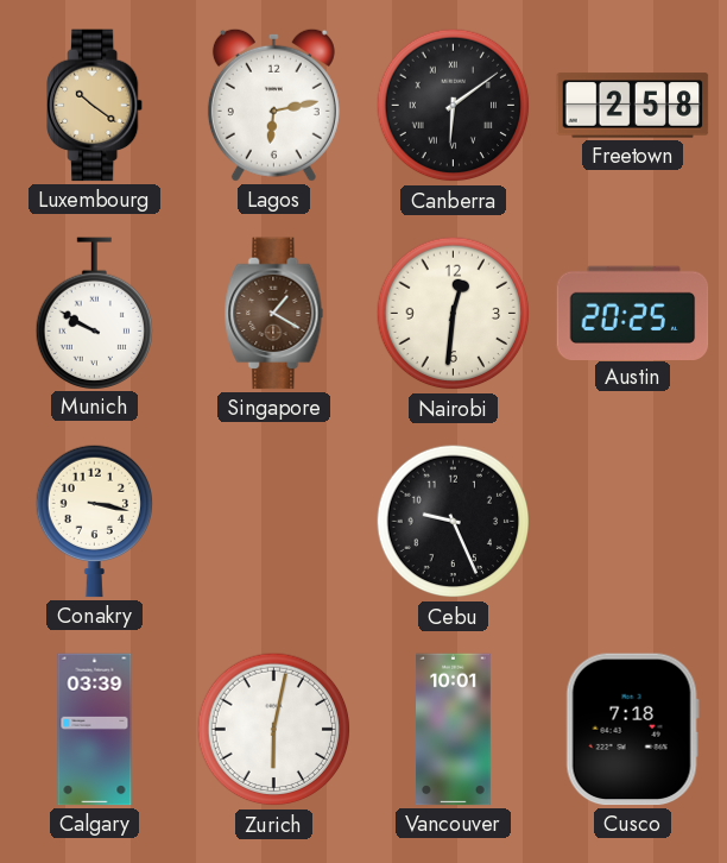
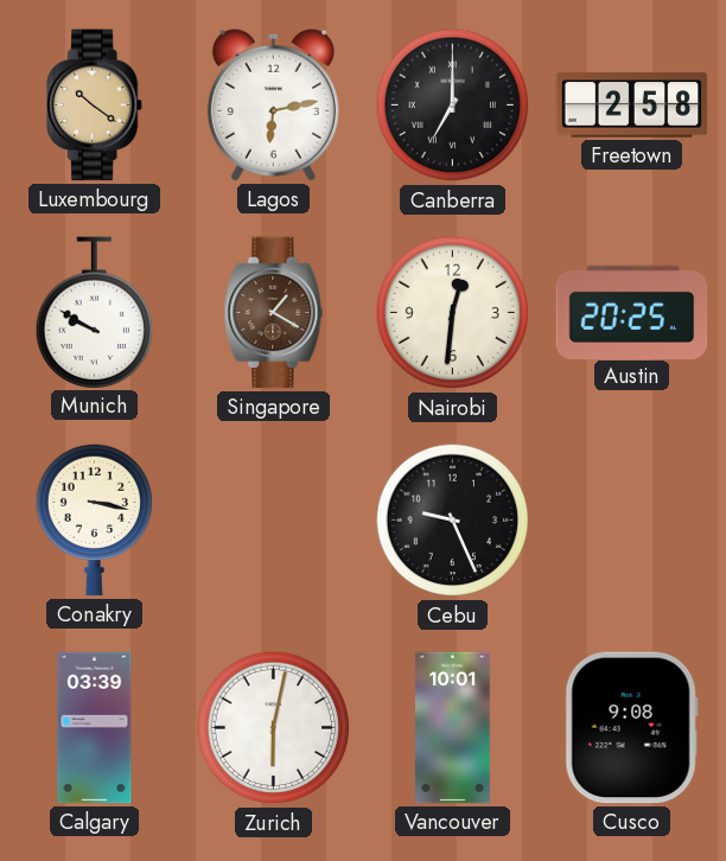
Canberra: 6:09 -> 7:00
Cusco: 7:18 -> 9:08
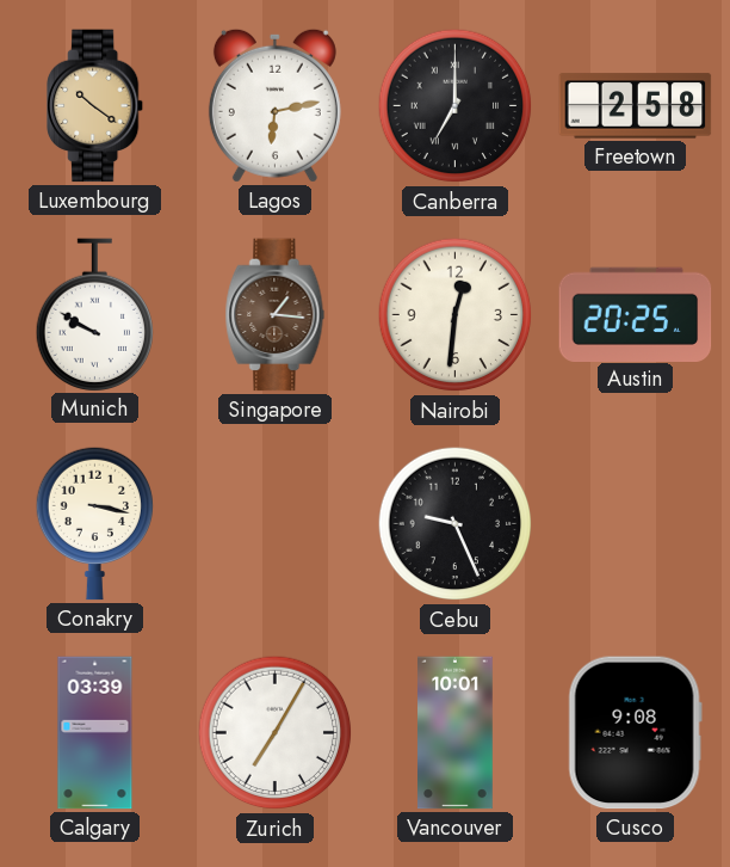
Singapore: 1:20 -> 1:16
Zurich: 6:02 -> 7:05
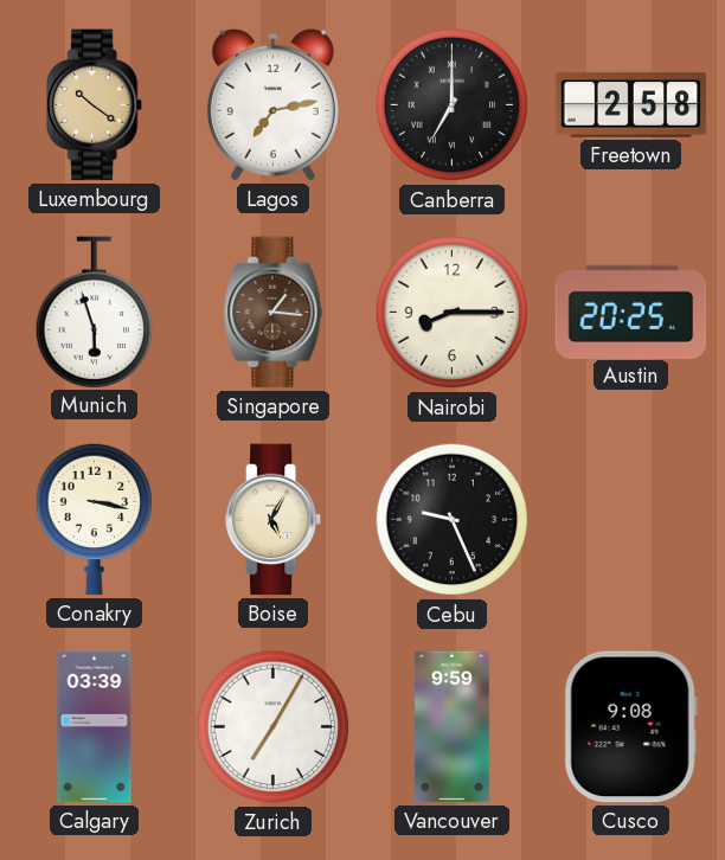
Lagos: 6:13 -> 7:13
Munich: 9:50 -> 5:57
Nairobi: 12:31 -> 8:15
Boise: none -> 5:05
Vancouver: 10:01 -> 9:59
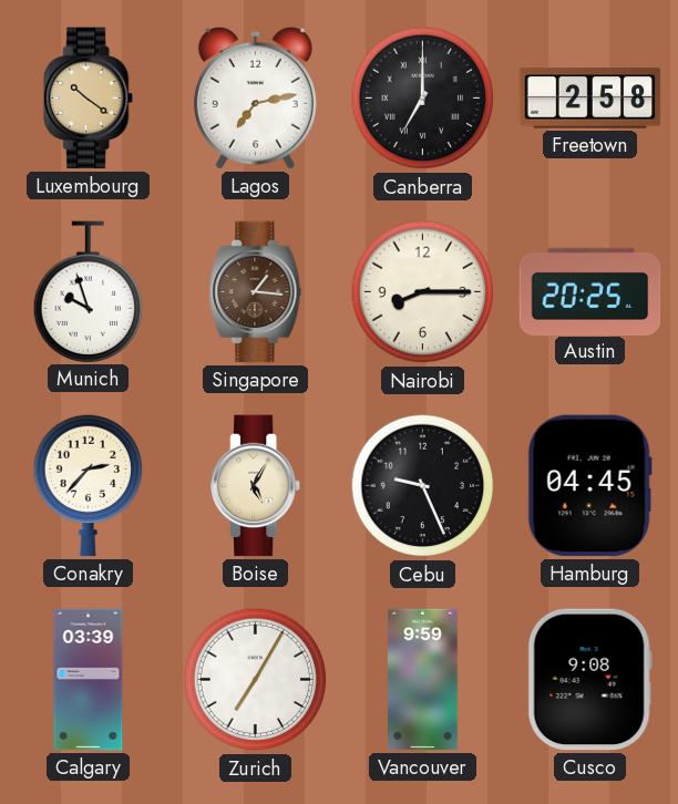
Munich: 5:57 -> 9:57
Conakry: 3:17 -> 2:37
Hamburg: none -> 04:45
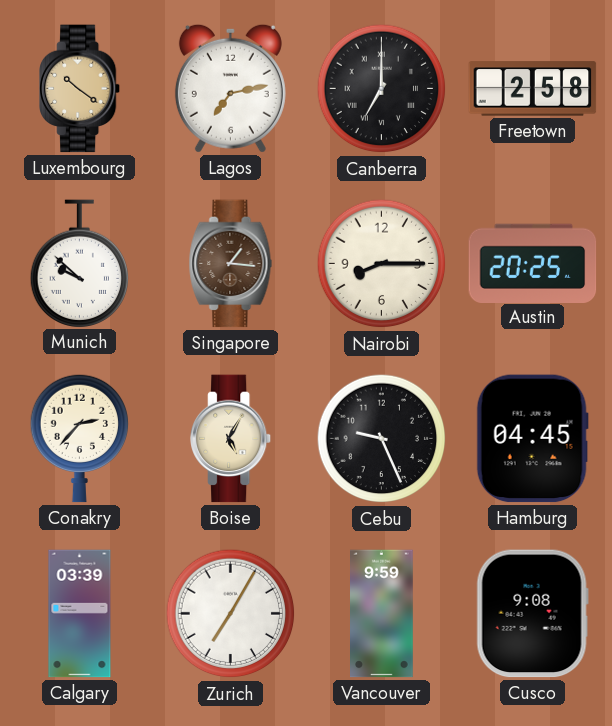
Munich: 9:57 -> 9:52
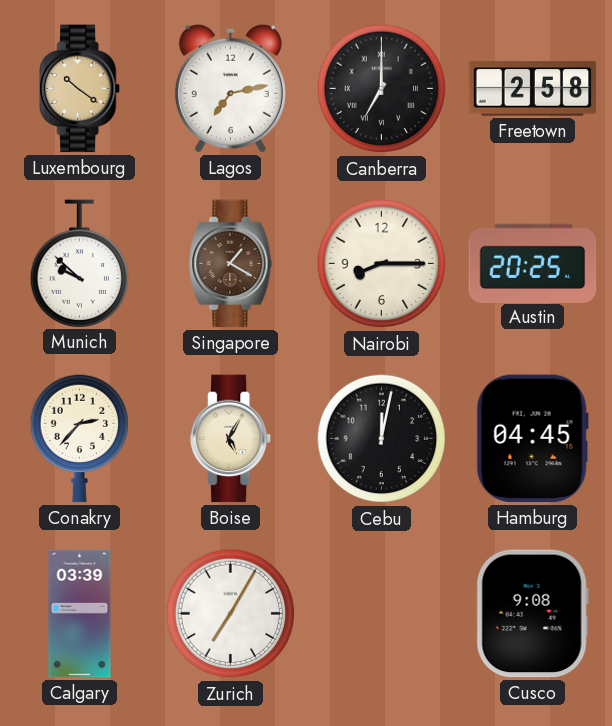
Singapore: 1:16 -> 1:20
Cebu: 9:26 -> 12:02
Vancouver: 9:59 -> none
